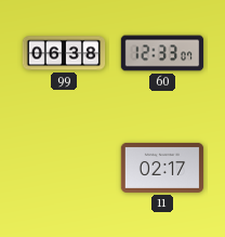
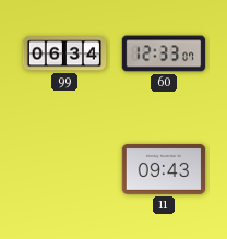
99: 06:38 -> 06:34
11: 02:17 -> 09:43
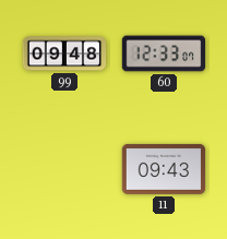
99: 06:34 -> 09:48
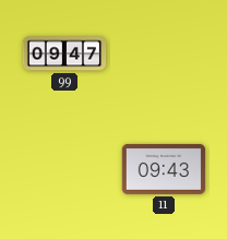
99: 09:48 -> 09:47
60: 12:33 -> none
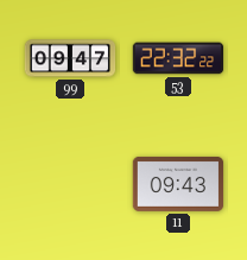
53: none -> 22:32
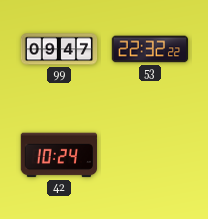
42: none -> 10:24
11: 09:43 -> none
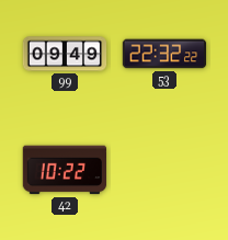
99: 09:47 -> 09:49
42: 10:24 -> 10:22
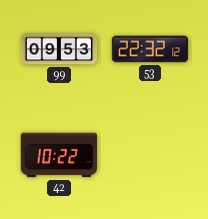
99: 09:49 -> 09:53
53: 22:32:22 -> 22:32:12
